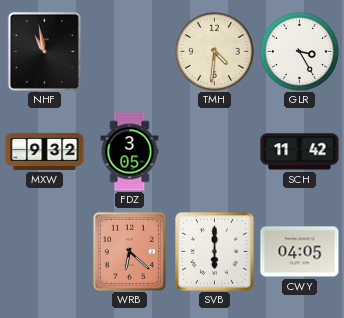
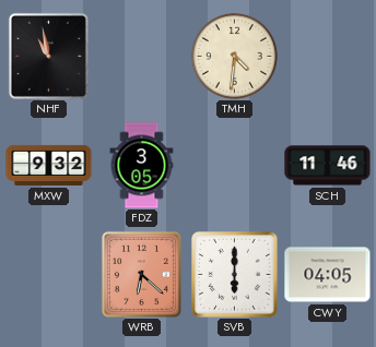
GLR: 3:25 -> none
SCH: 11:42 -> 11:46
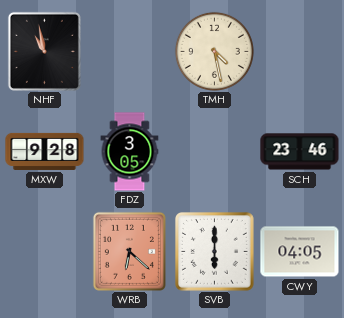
TMH: 4:31 -> 4:28
MXW: 9:32 -> 9:28
SCH: 11:46 -> 23:46
